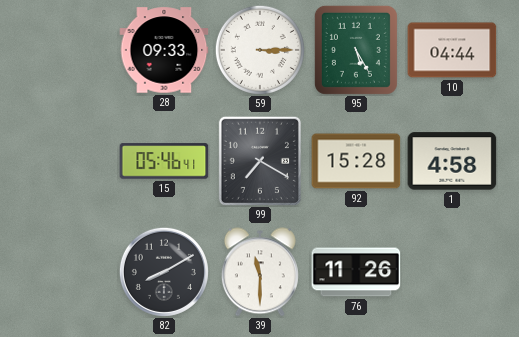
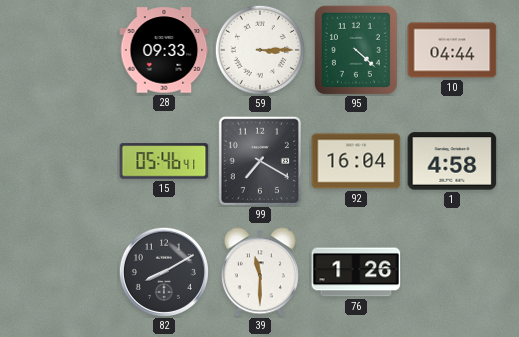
95: 5:25 -> 4:22
92: 15:28 -> 16:04
76: 11:26 -> 1:26
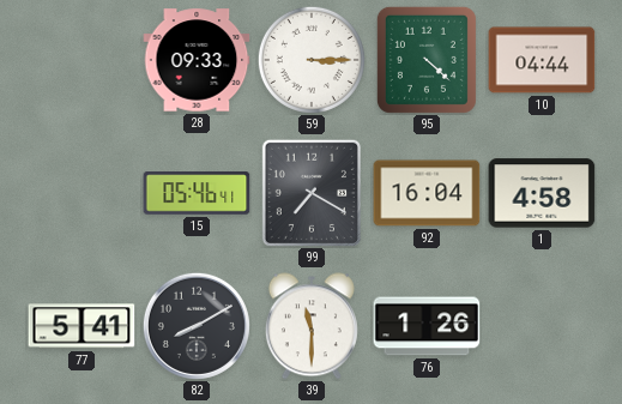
77: none -> 5:41
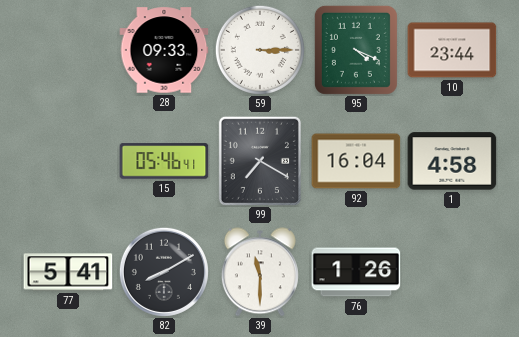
95: 4:22 -> 4:19
10: 04:44 -> 23:44
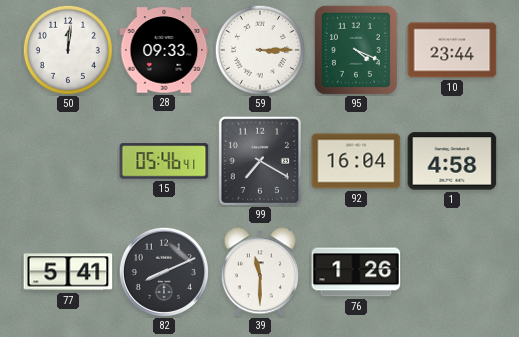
50: none -> 12:01
82: 8:10 -> 8:11
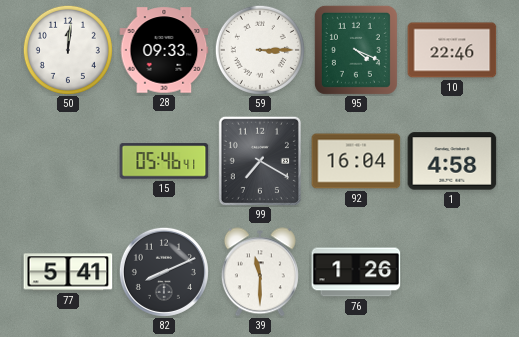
10: 23:44 -> 22:46
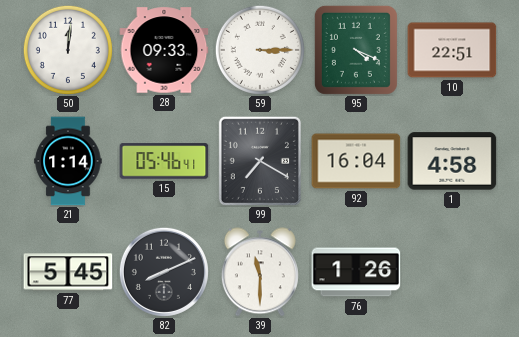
10: 22:46 -> 22:51
21: none -> 1:14
77: 5:41 -> 5:45
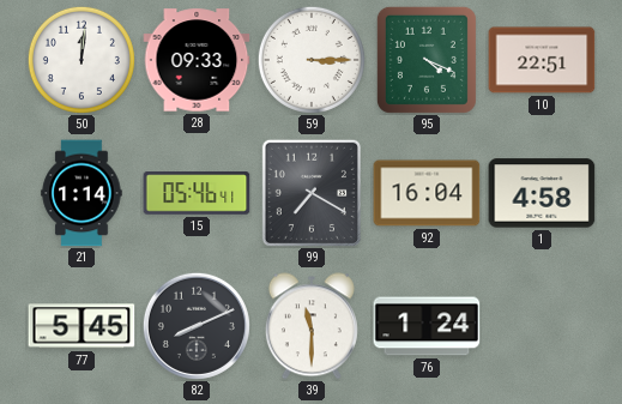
76: 1:26 -> 1:24
